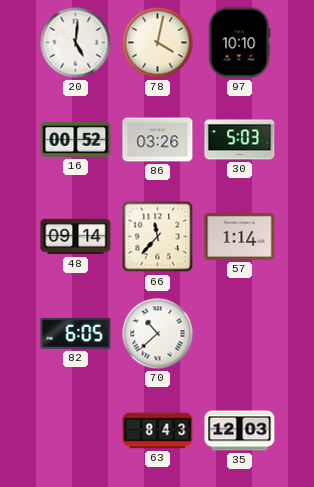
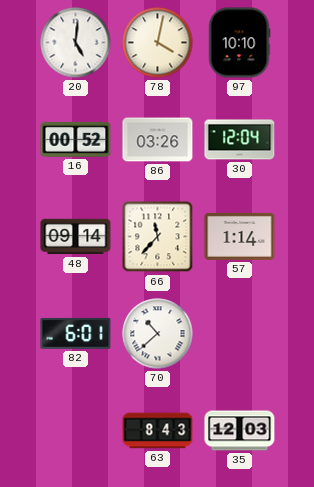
30: 5:03 -> 12:04
82: 6:05 -> 6:01
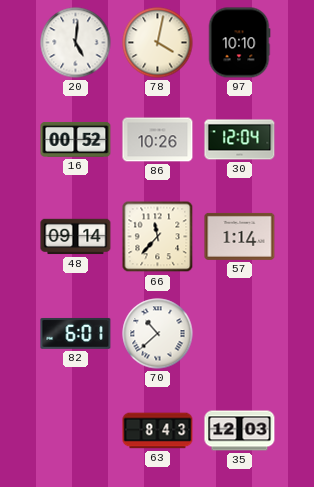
86: 03:26 -> 10:26
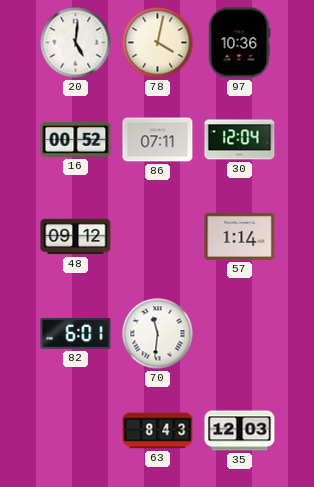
97: 10:10 -> 10:36
86: 10:26 -> 07:11
48: 09:14 -> 09:12
66: 11:37 -> none
70: 10:38 -> 11:31
